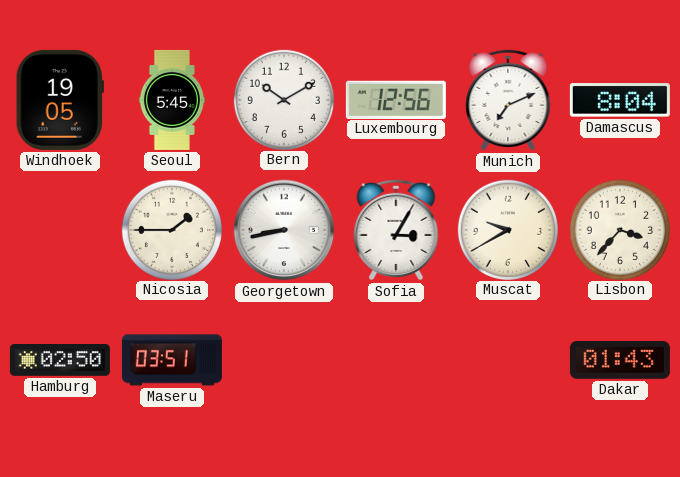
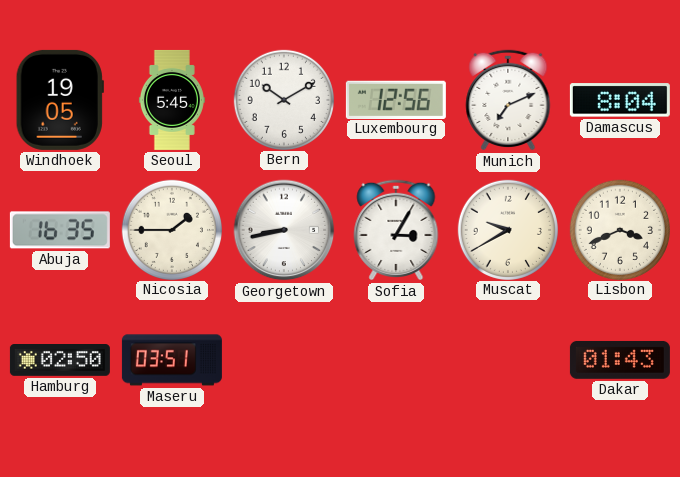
Abuja: none -> 16:35
Lisbon: 3:37 -> 3:41
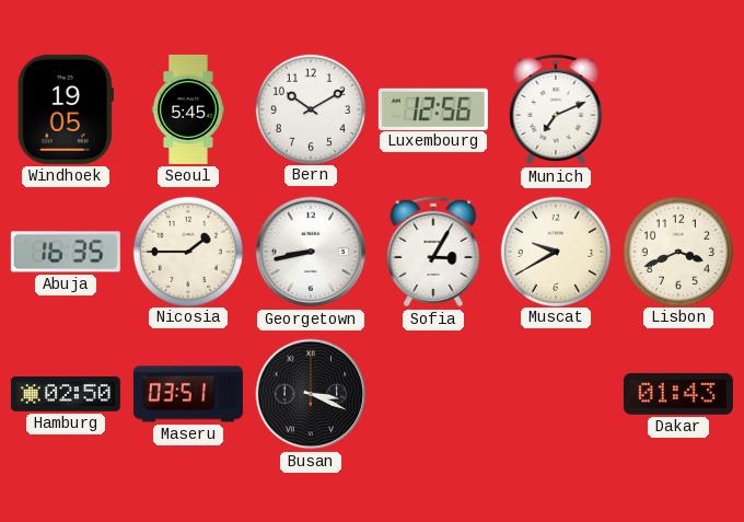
Damascus: 8:04 -> none
Busan: none -> 3:19
